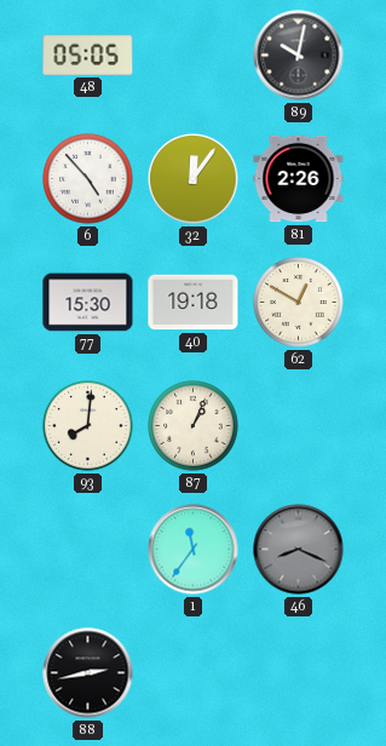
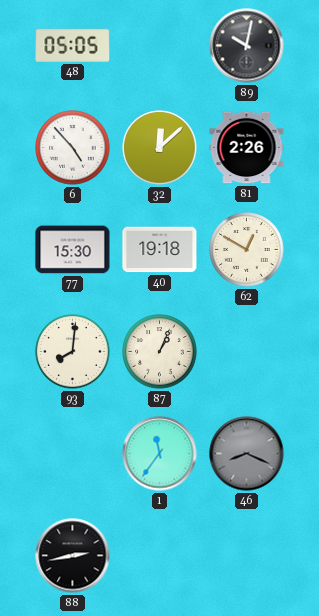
32: 12:06 -> 12:08
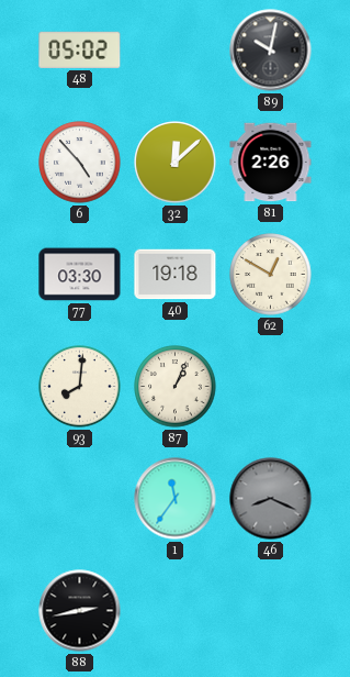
48: 05:05 -> 05:02
77: 15:30 -> 03:30
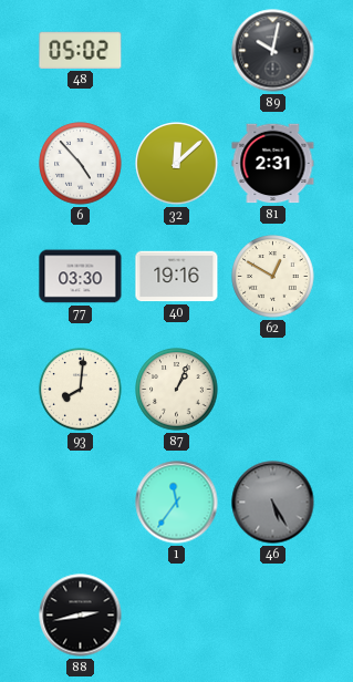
81: 2:26 -> 2:31
40: 19:18 -> 19:16
46: 8:19 -> 5:25
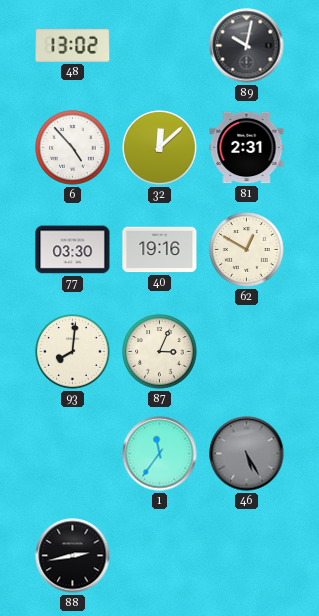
48: 05:02 -> 13:02
87: 1:04 -> 3:04
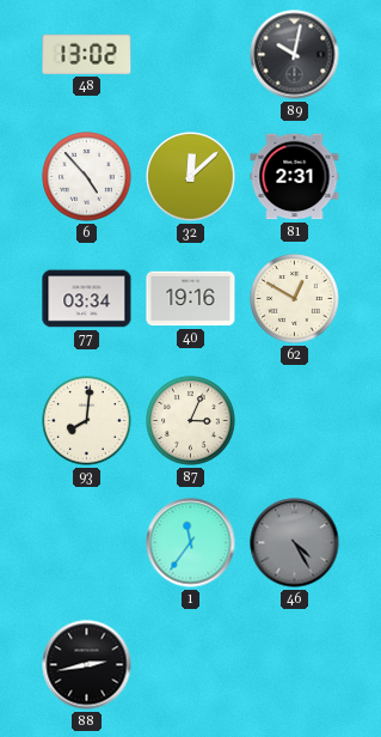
77: 03:30 -> 03:34
46: 5:25 -> 4:25
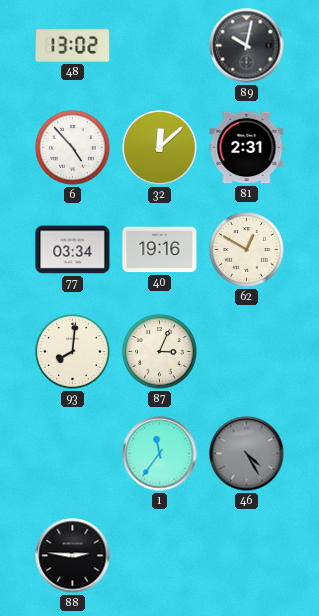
88: 2:43 -> 2:46
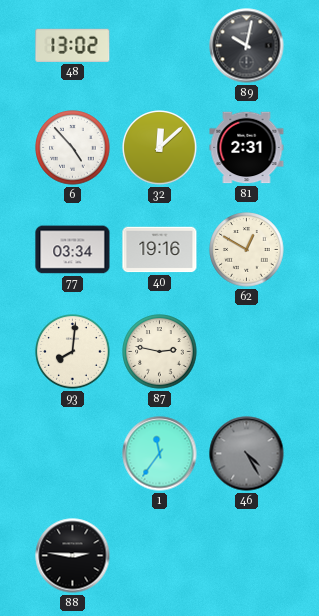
87: 3:04 -> 2:47
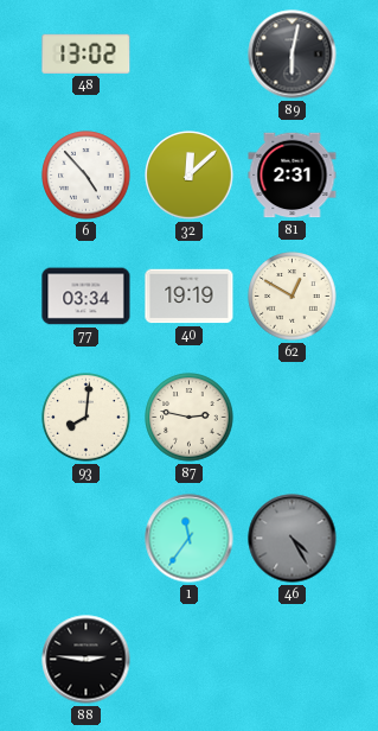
89: 10:02 -> 6:02
40: 19:16 -> 19:19
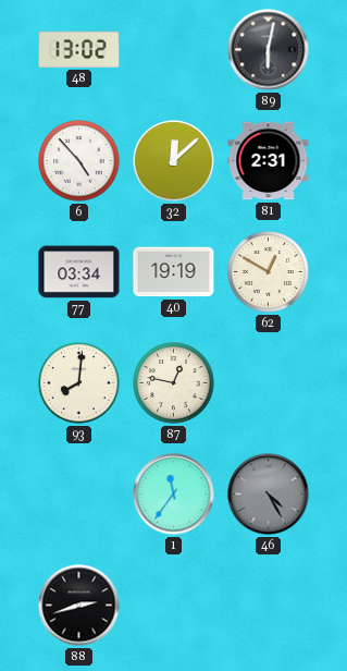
87: 2:47 -> 12:47
88: 2:46 -> 2:42
